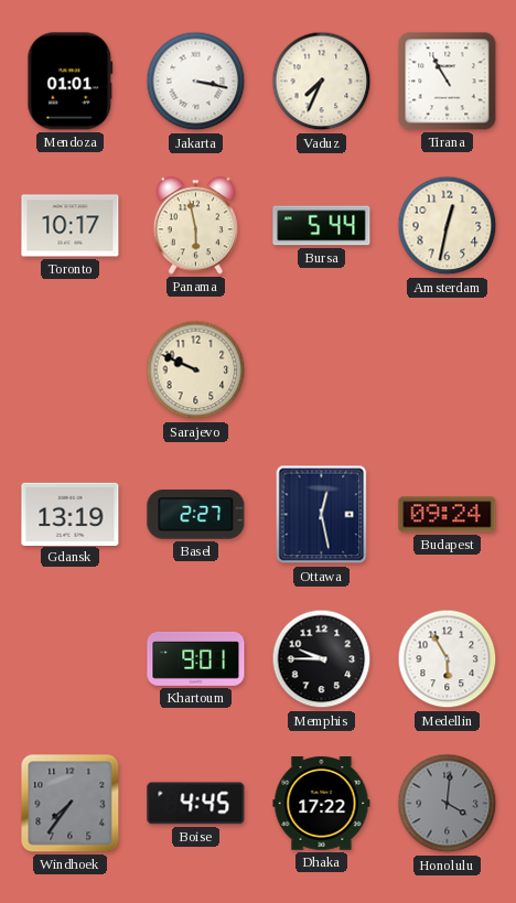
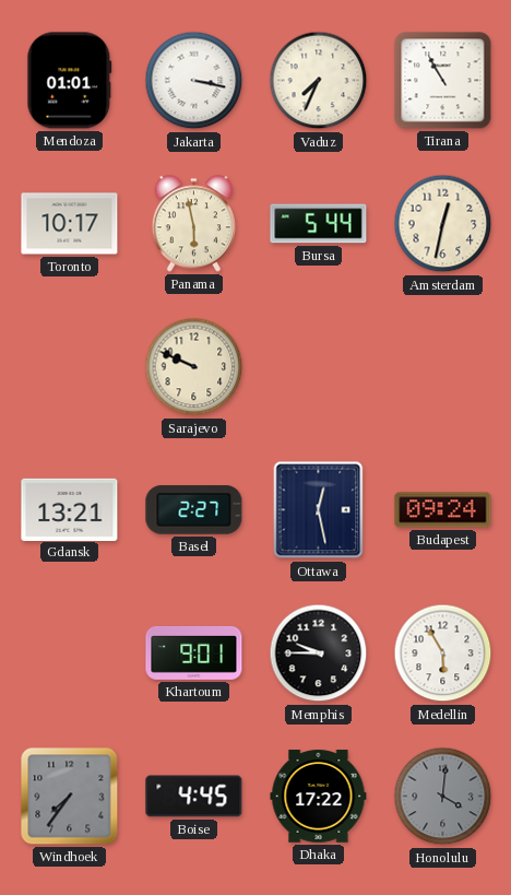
Gdansk: 13:19 -> 13:21
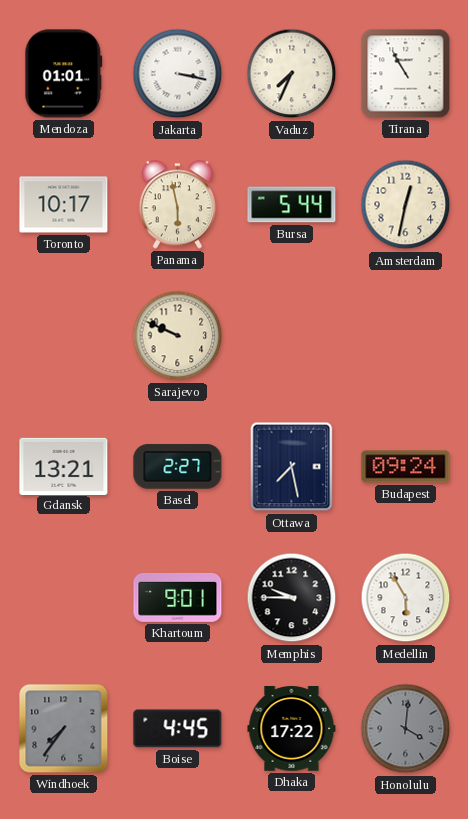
Ottawa: 12:28 -> 7:28
